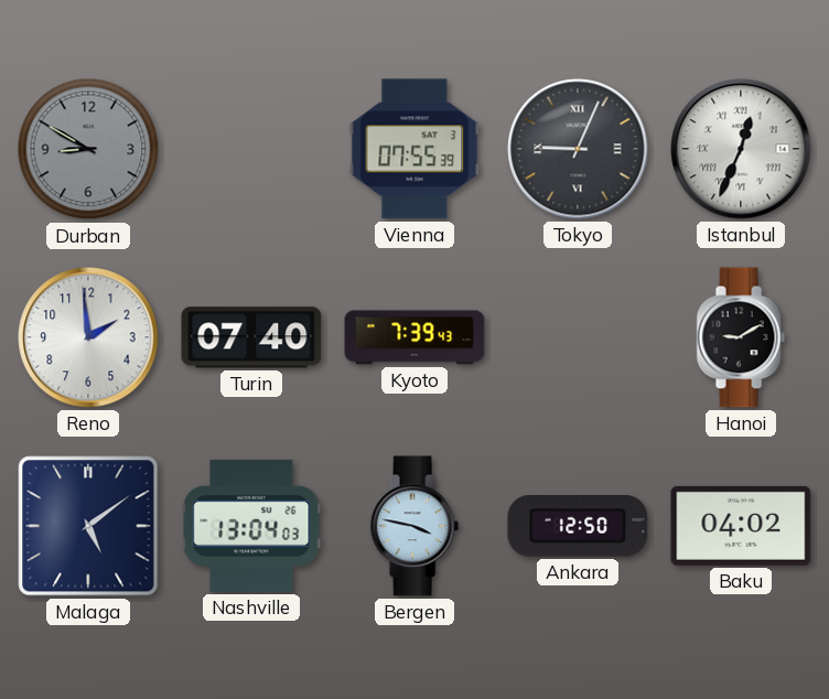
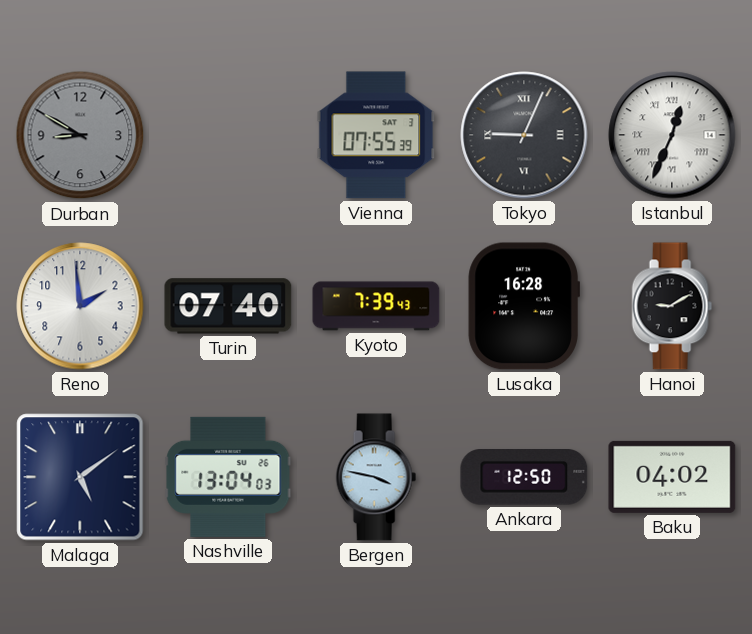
Lusaka: none -> 16:28
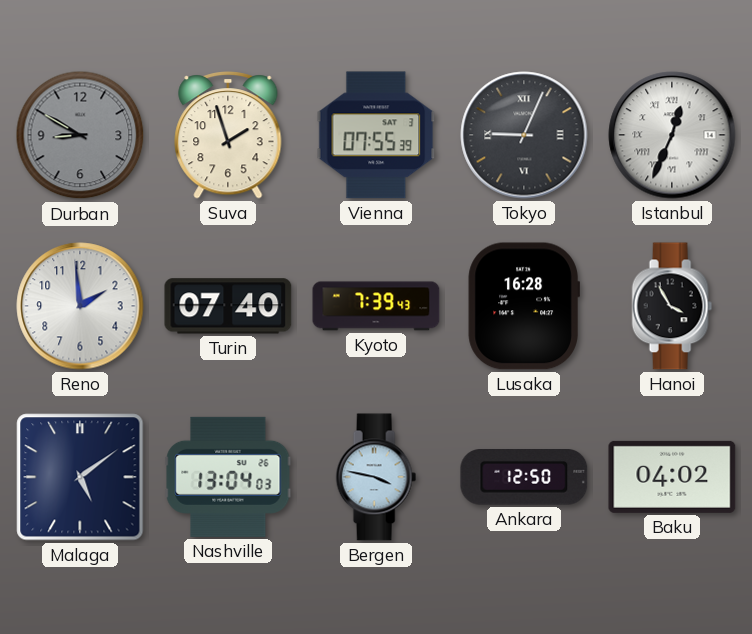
Suva: none -> 1:57
Hanoi: 9:10 -> 3:55
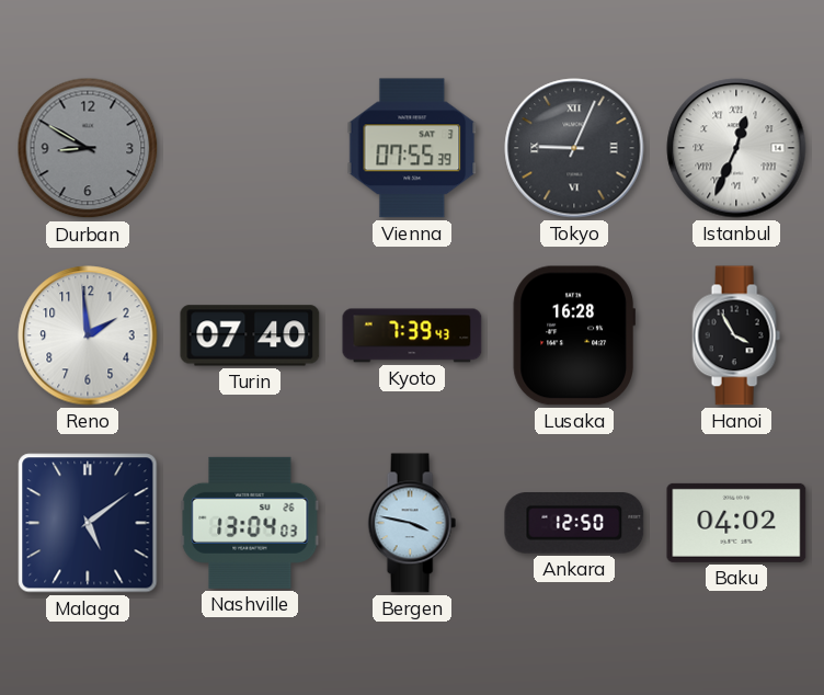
Suva: 1:57 -> none
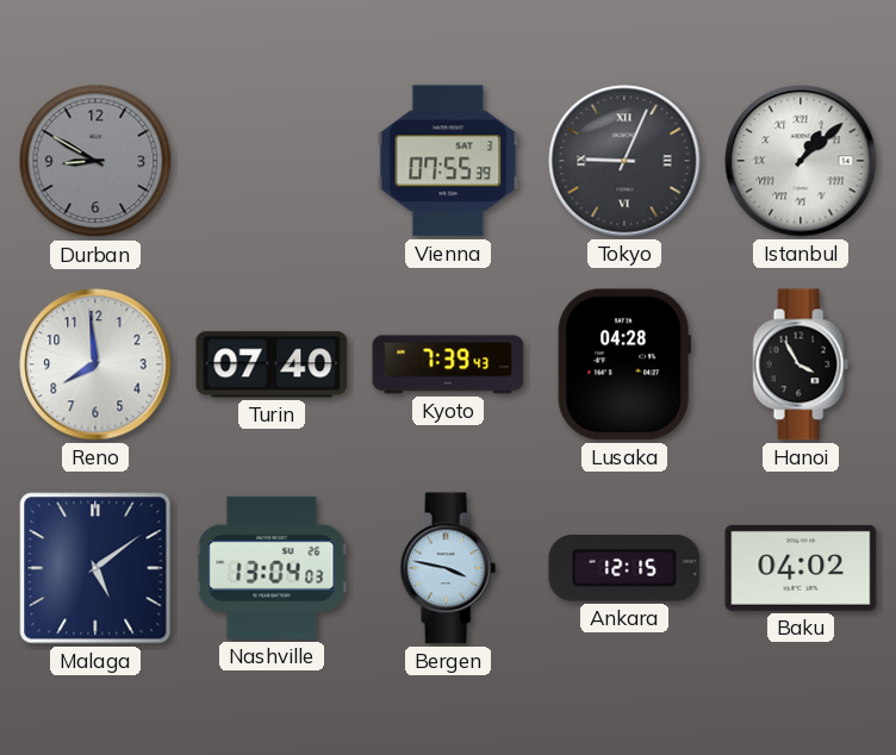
Istanbul: 12:34 -> 1:08
Reno: 1:59 -> 7:59
Lusaka: 16:28 -> 04:28
Ankara: 12:50 -> 12:15
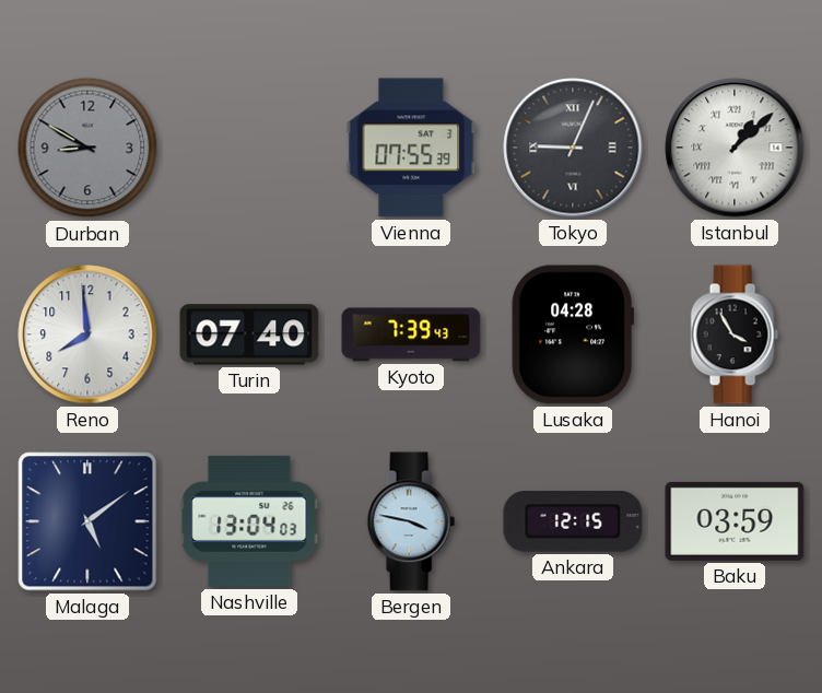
Baku: 04:02 -> 03:59
